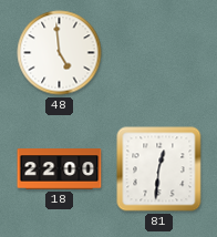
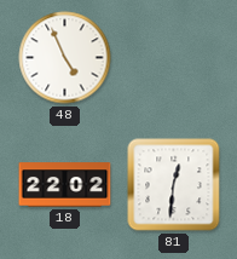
48: 4:59 -> 4:56
18: 22:00 -> 22:02
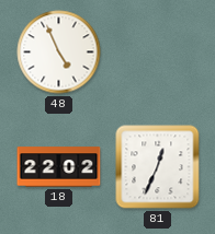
81: 12:31 -> 12:34
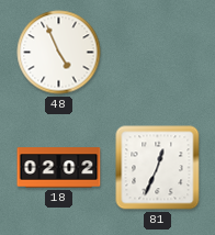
18: 22:02 -> 02:02
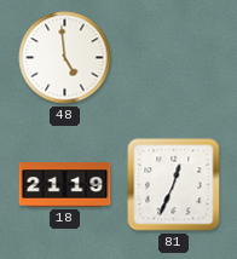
48: 4:56 -> 4:59
18: 02:02 -> 21:19
